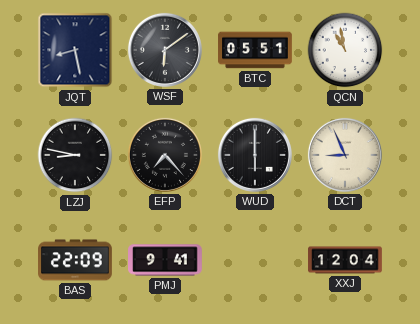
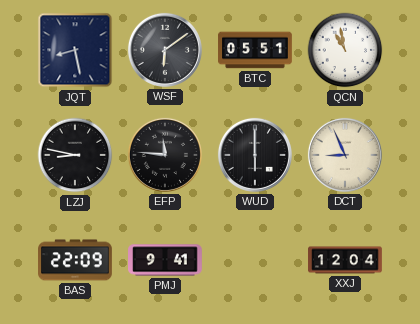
EFP: 7:23 -> 11:46
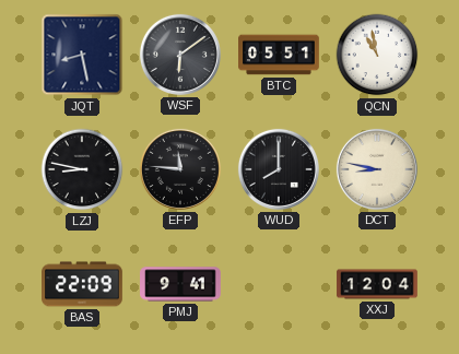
WUD: 6:00 -> 8:00
DCT: 8:56 -> 8:47
